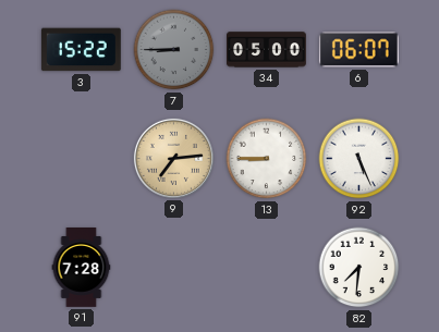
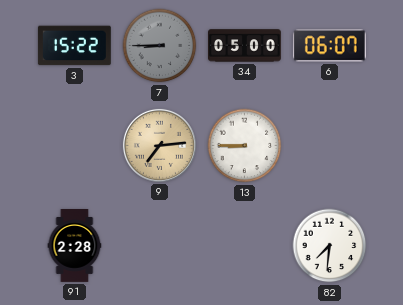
92: 5:26 -> none
91: 7:28 -> 2:28
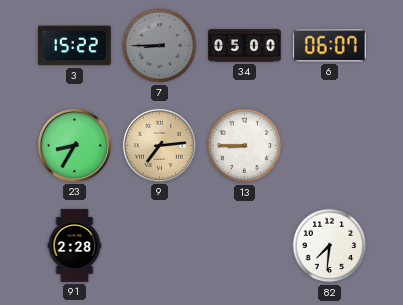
23: none -> 8:35
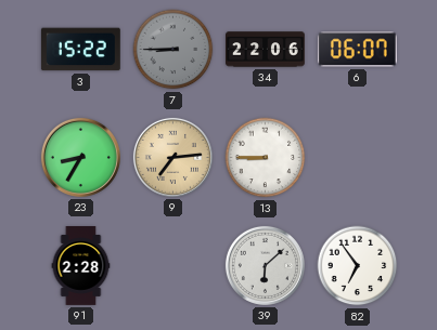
34: 05:00 -> 22:06
39: none -> 6:08
82: 7:31 -> 6:54
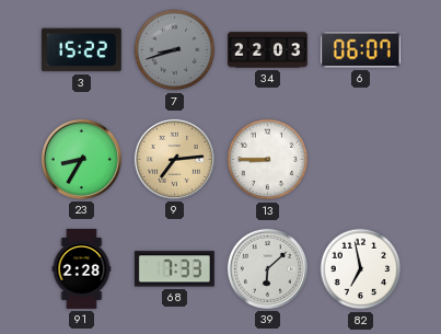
7: 8:45 -> 8:42
34: 22:06 -> 22:03
68: none -> 7:33
82: 6:54 -> 6:58
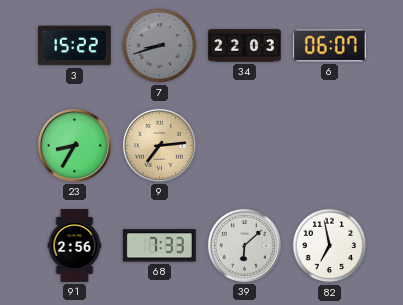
13: 8:45 -> none
91: 2:28 -> 2:56
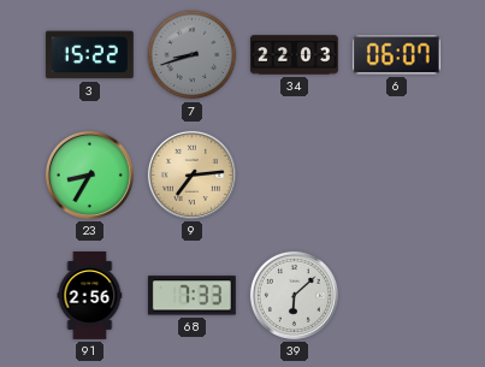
82: 6:58 -> none
